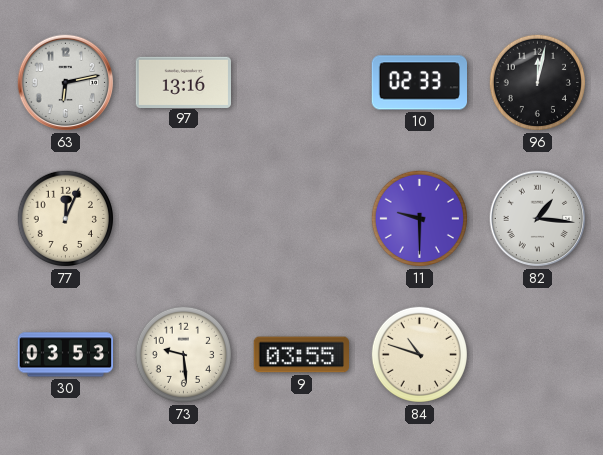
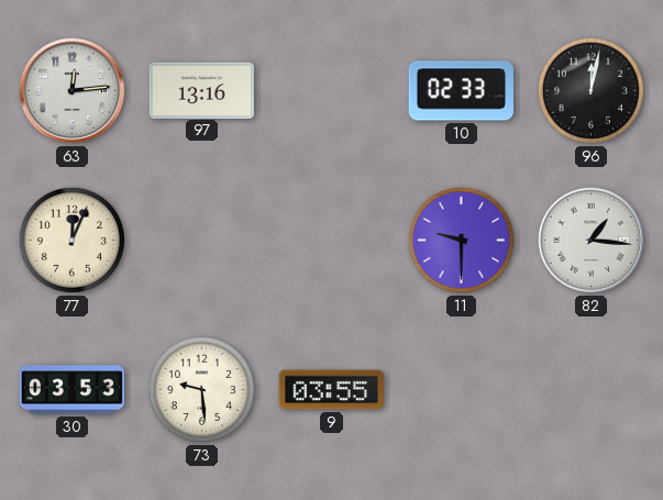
63: 6:13 -> 12:14
84: 10:48 -> none
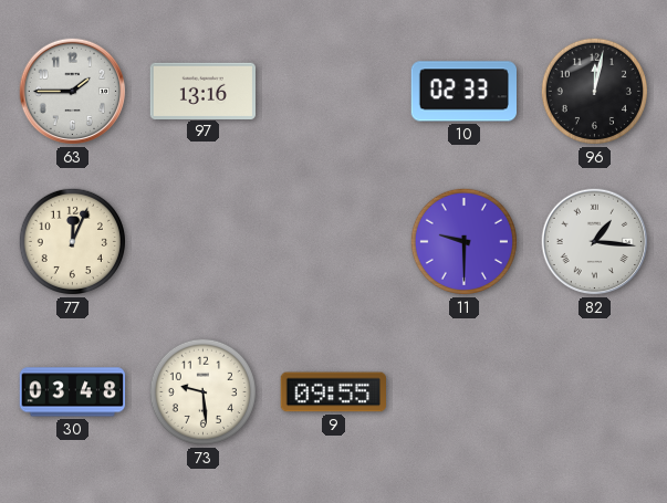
63: 12:14 -> 1:45
30: 03:53 -> 03:48
9: 03:55 -> 09:55
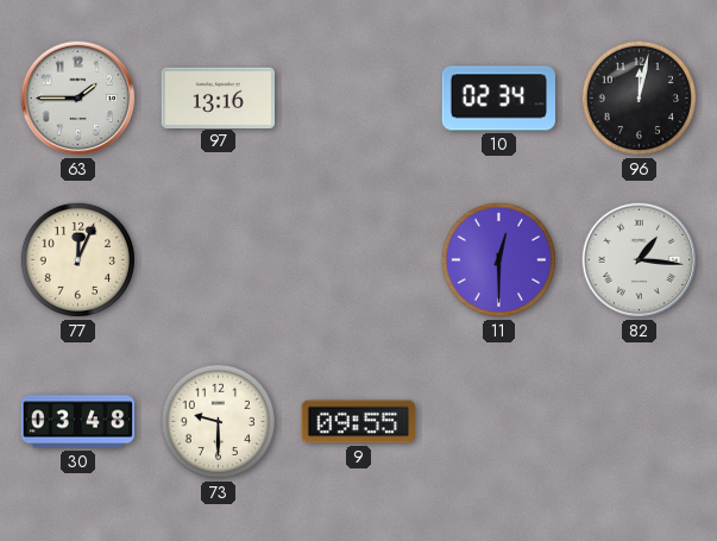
10: 02:33 -> 02:34
11: 9:30 -> 12:30
73: 9:29 -> 9:30
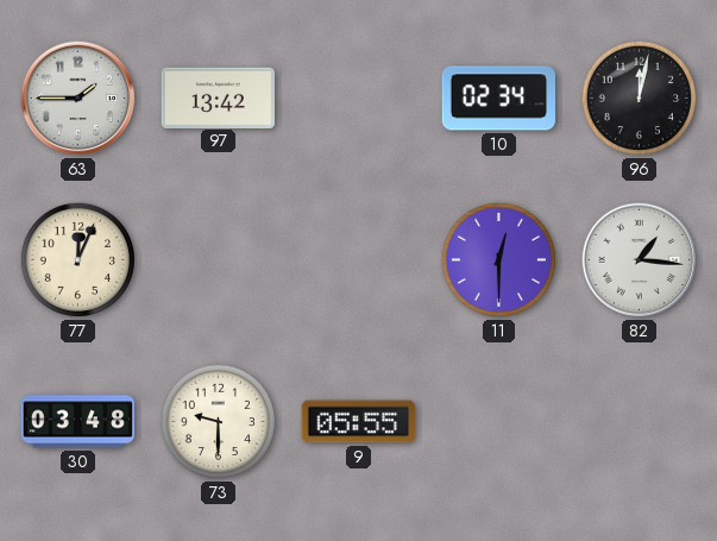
97: 13:16 -> 13:42
9: 09:55 -> 05:55
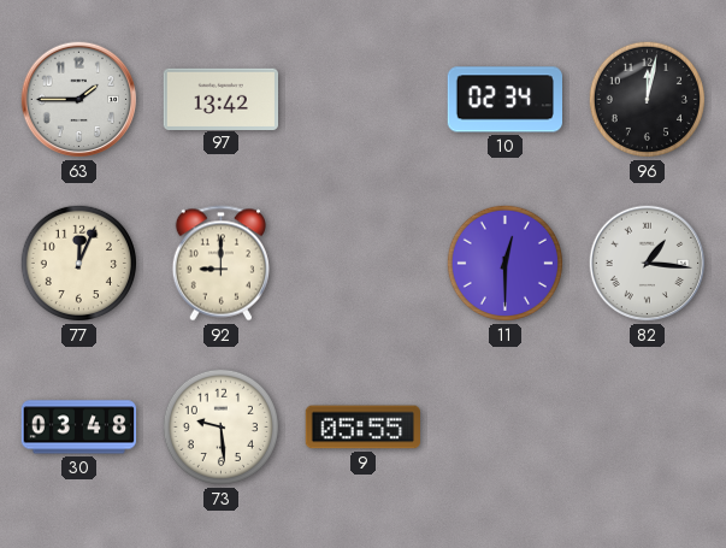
92: none -> 9:00
73: 9:30 -> 9:29
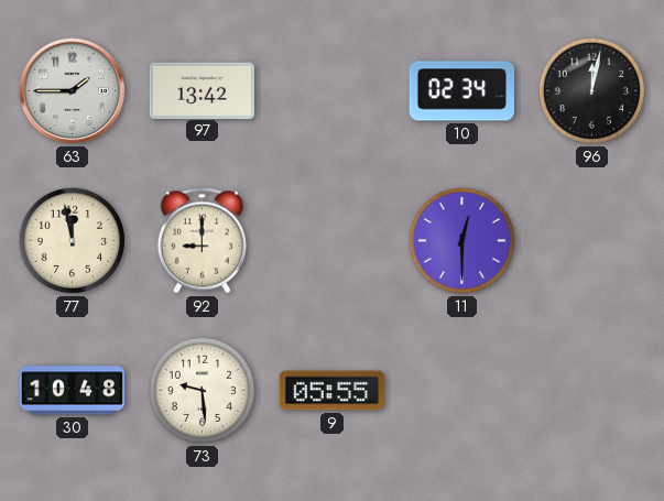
77: 12:04 -> 11:58
82: 1:16 -> none
30: 03:48 -> 10:48
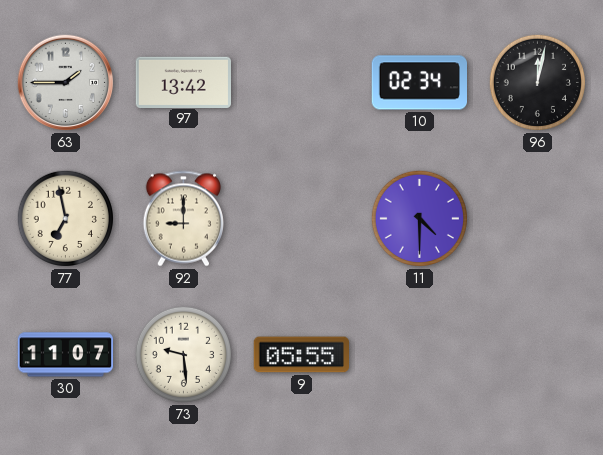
77: 11:58 -> 6:58
11: 12:30 -> 4:30
30: 10:48 -> 11:07
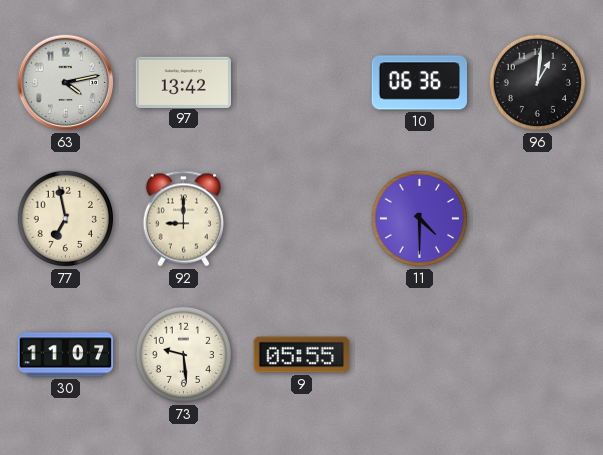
63: 1:45 -> 4:13
10: 02:34 -> 06:36
96: 12:02 -> 1:01
